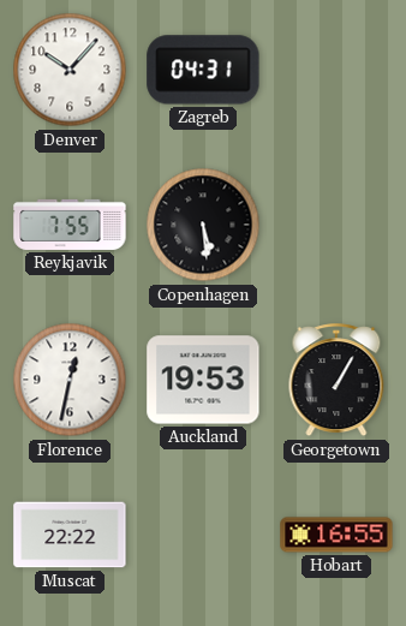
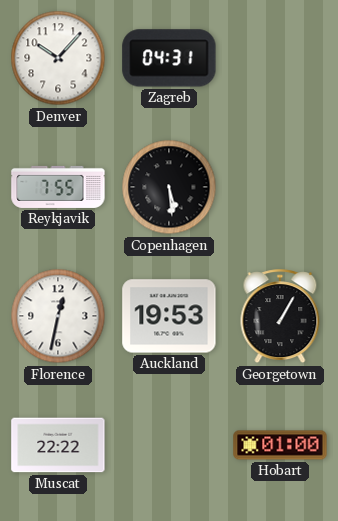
Hobart: 16:55 -> 01:00
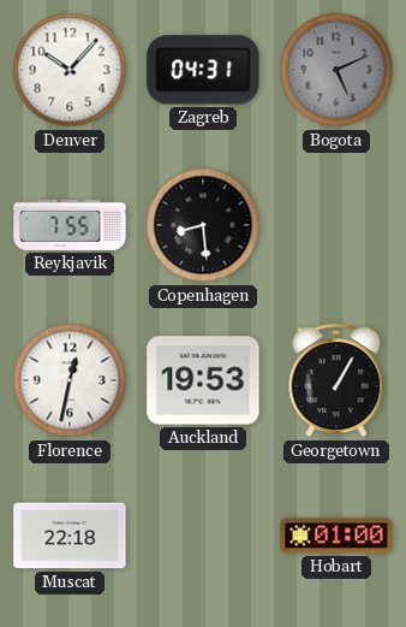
Bogota: none -> 5:11
Copenhagen: 5:29 -> 8:29
Muscat: 22:22 -> 22:18
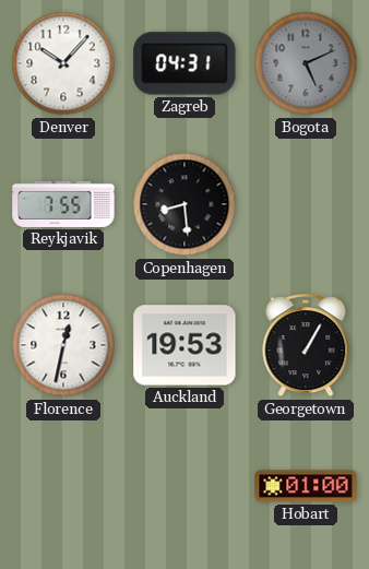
Muscat: 22:18 -> none
